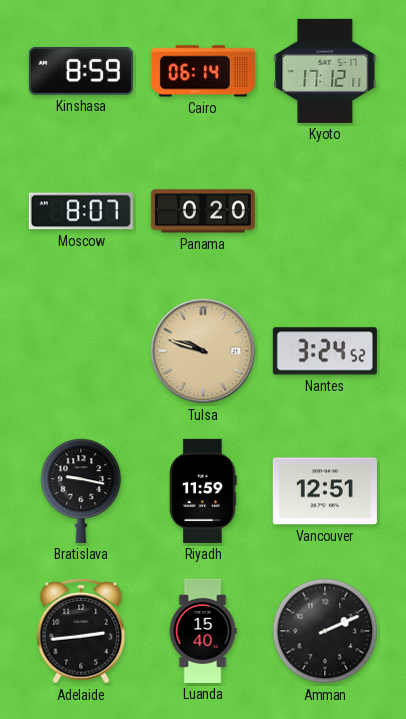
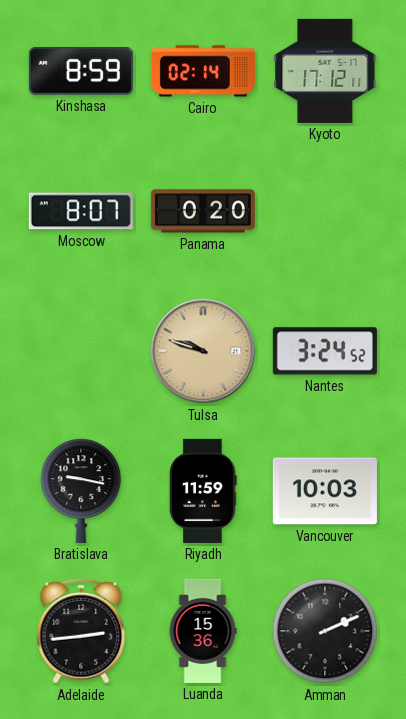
Cairo: 06:14 -> 02:14
Vancouver: 12:51 -> 10:03
Luanda: 15:40 -> 15:36
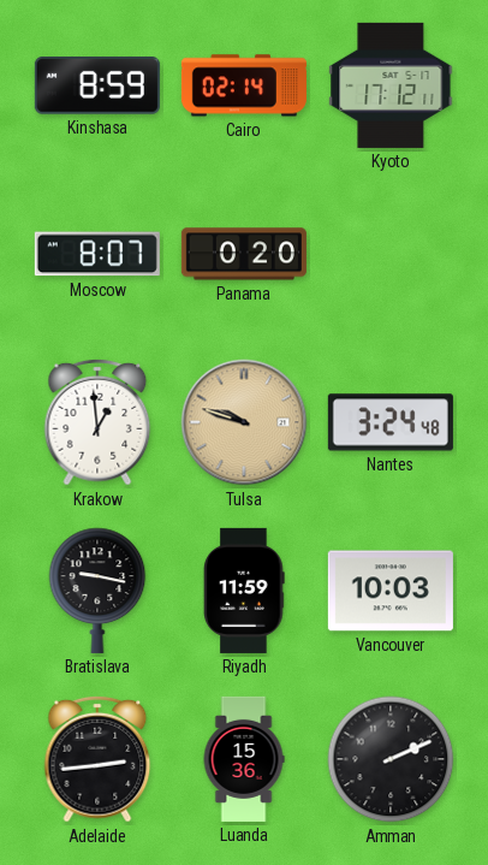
Krakow: none -> 12:59
Nantes: 3:24:52 -> 3:24:48
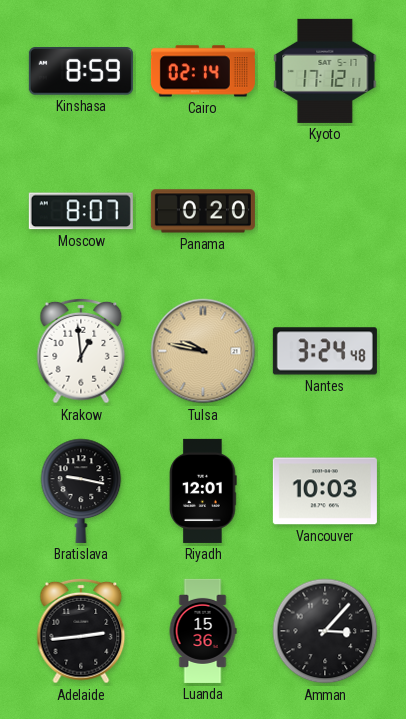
Tulsa: 9:48 -> 9:47
Riyadh: 11:59 -> 12:01
Amman: 2:11 -> 3:07
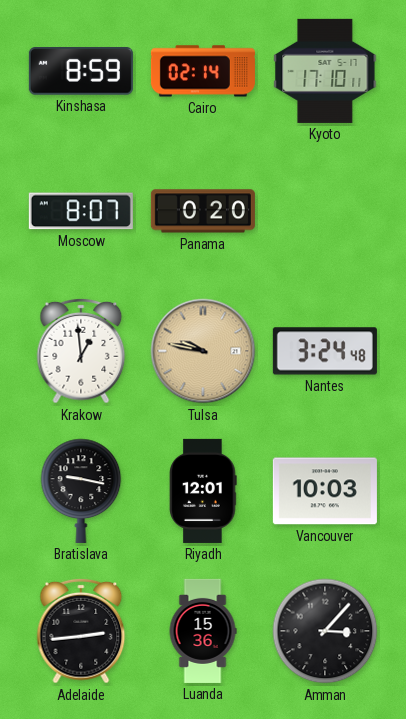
Kyoto: 17:12 -> 17:10
